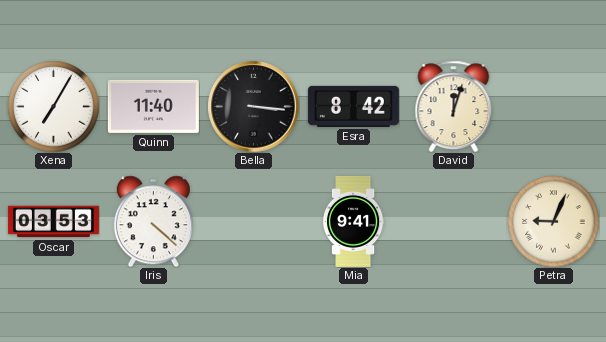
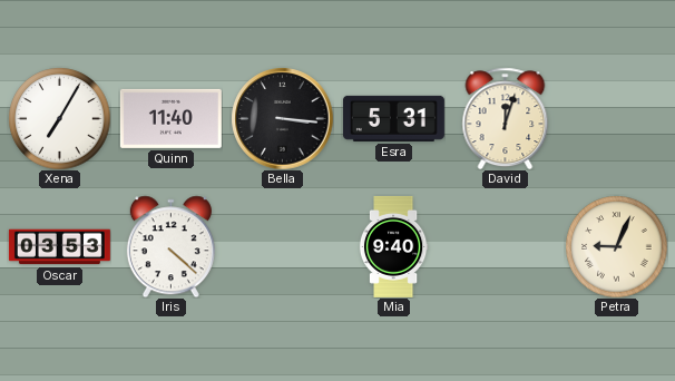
Esra: 8:42 -> 5:31
Mia: 9:41 -> 9:40
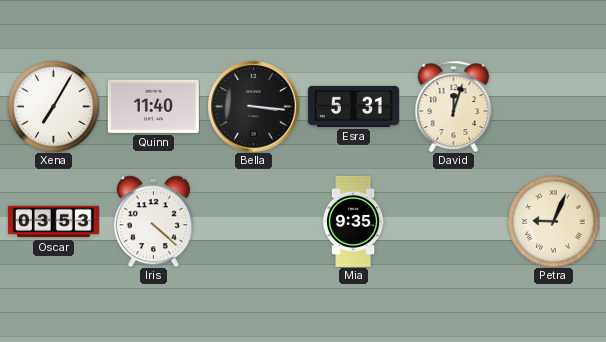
Mia: 9:40 -> 9:35
